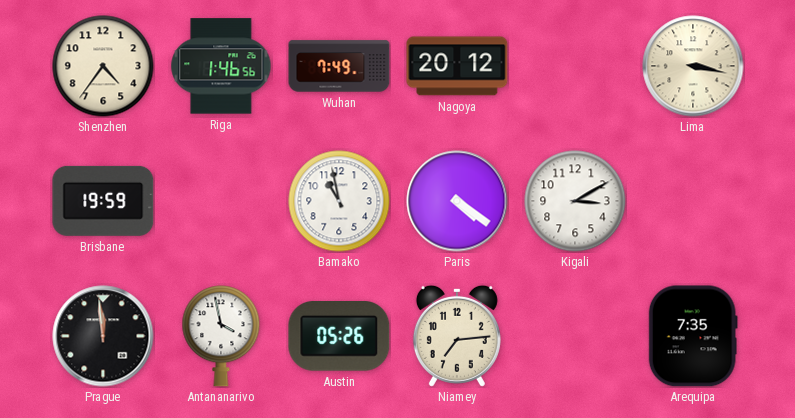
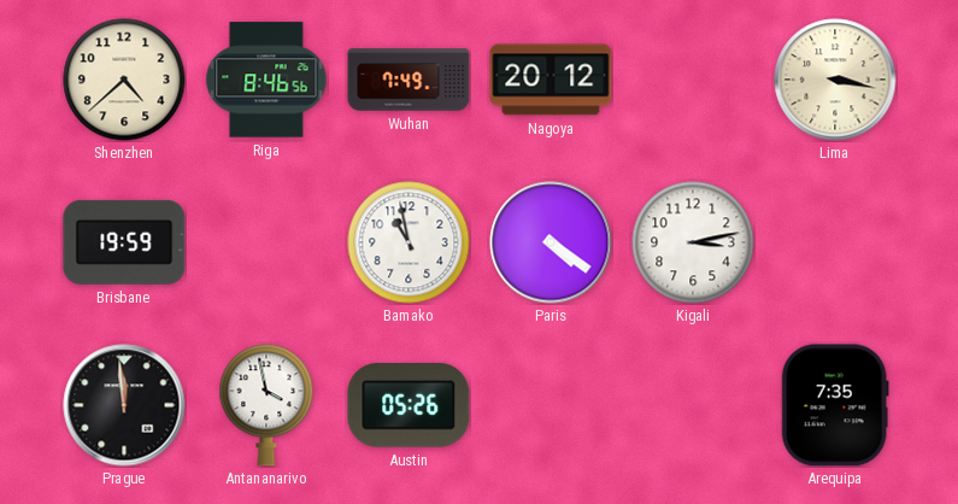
Shenzhen: 4:36 -> 4:38
Riga: 1:46 -> 8:46
Kigali: 3:10 -> 3:13
Niamey: 7:14 -> none
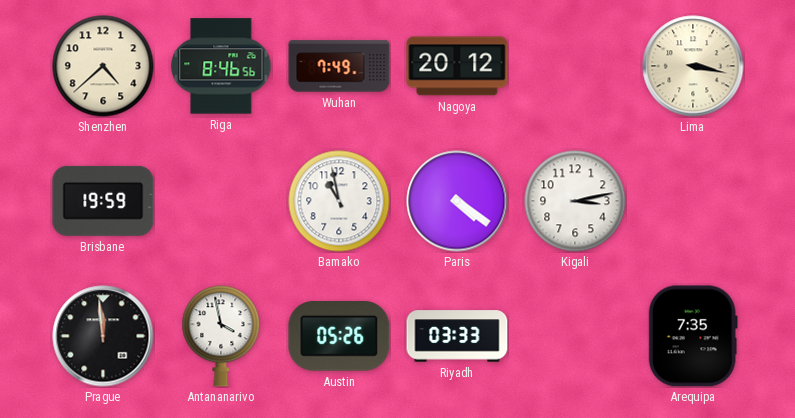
Riyadh: none -> 03:33
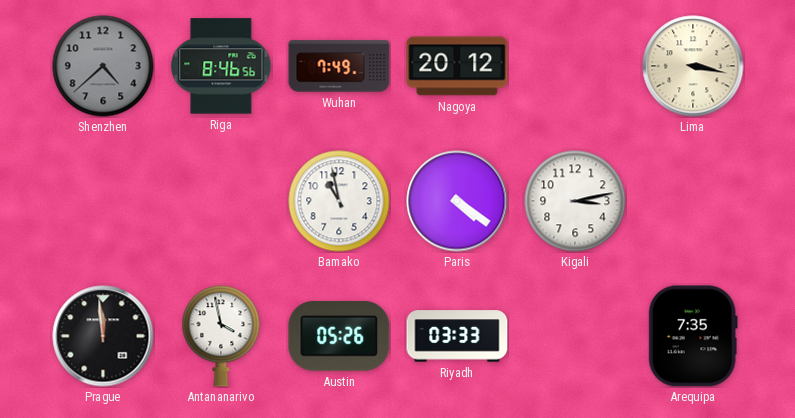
Shenzhen dial: cream -> grey
Brisbane: 19:59 -> none
